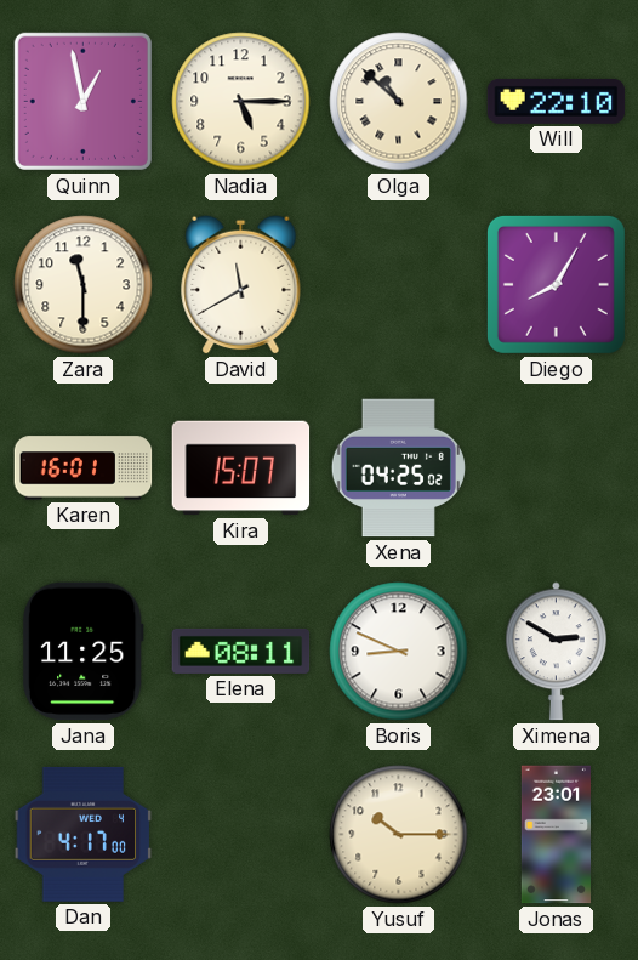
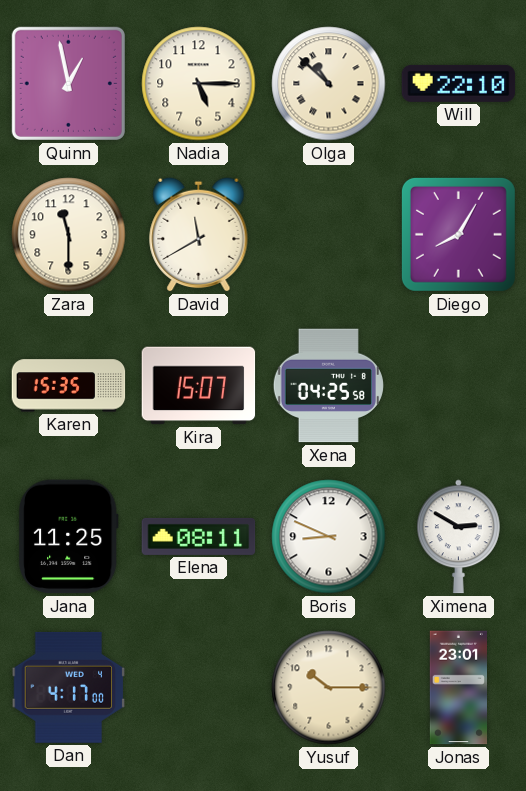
Karen: 16:01 -> 15:35
Xena: 04:25:02 -> 04:25:58
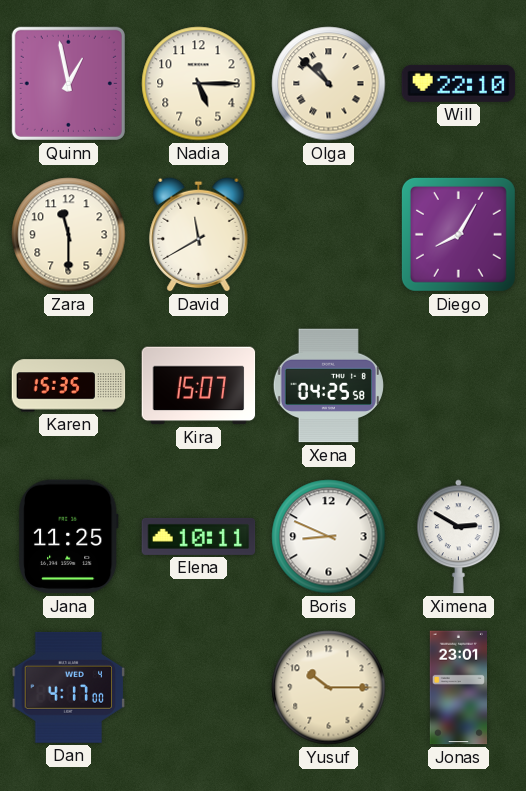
Elena: 08:11 -> 10:11
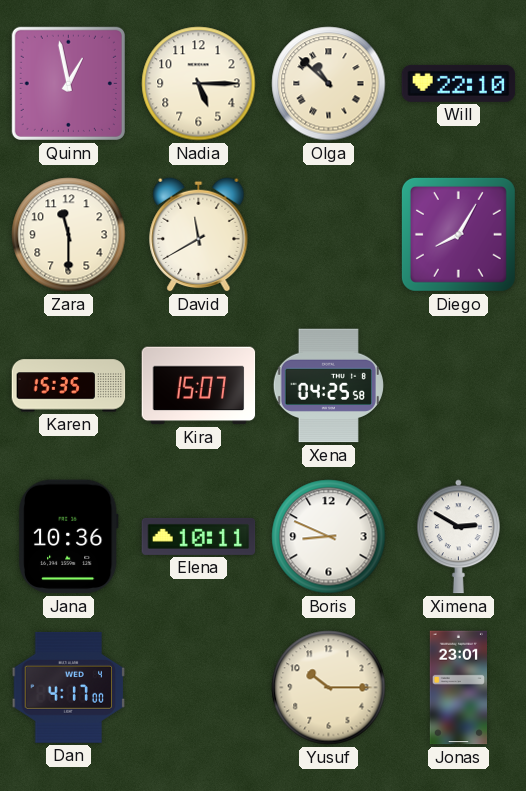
Jana: 11:25 -> 10:36
